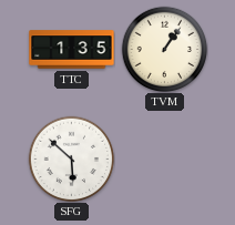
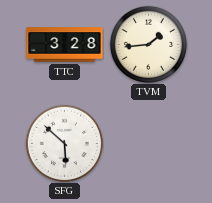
TTC: 1:35 -> 3:28
TVM: 1:06 -> 1:44
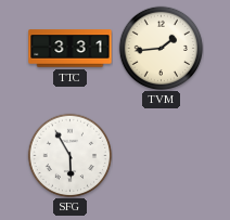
TTC: 3:28 -> 3:31
SFG: 5:52 -> 5:55
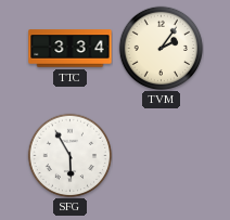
TTC: 3:31 -> 3:34
TVM: 1:44 -> 2:06
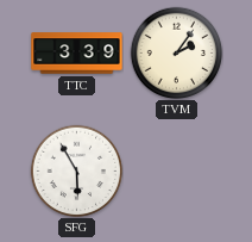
TTC: 3:34 -> 3:39
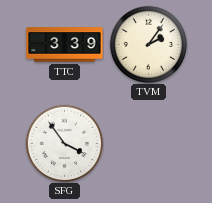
SFG: 5:55 -> 3:54
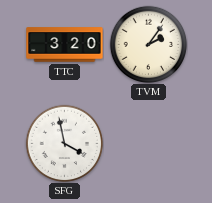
TTC: 3:39 -> 3:20
SFG: 3:54 -> 3:58
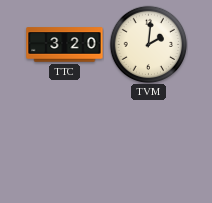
TVM: 2:06 -> 2:01
SFG: 3:58 -> none
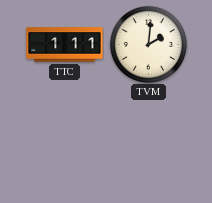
TTC: 3:20 -> 1:11
